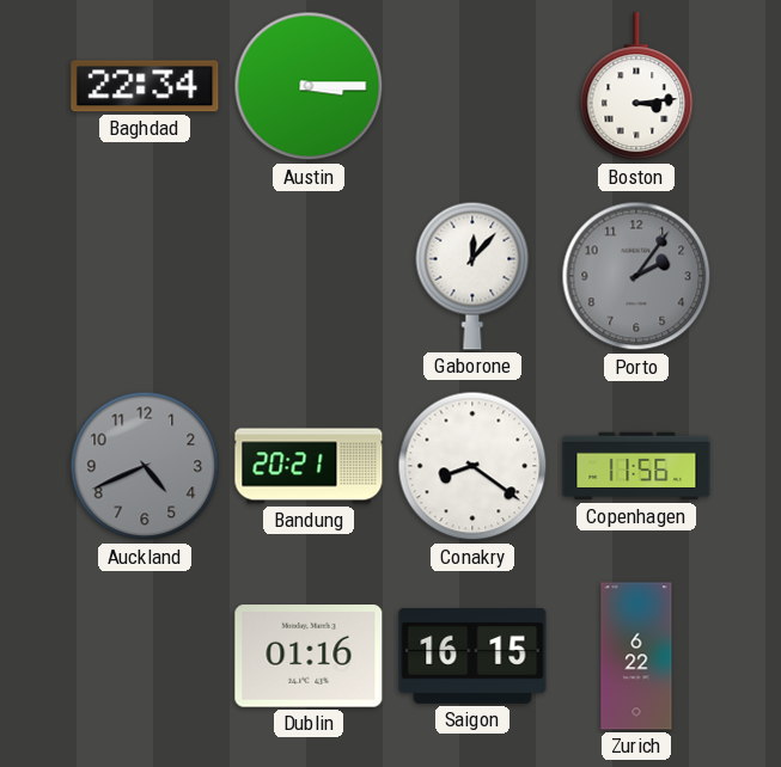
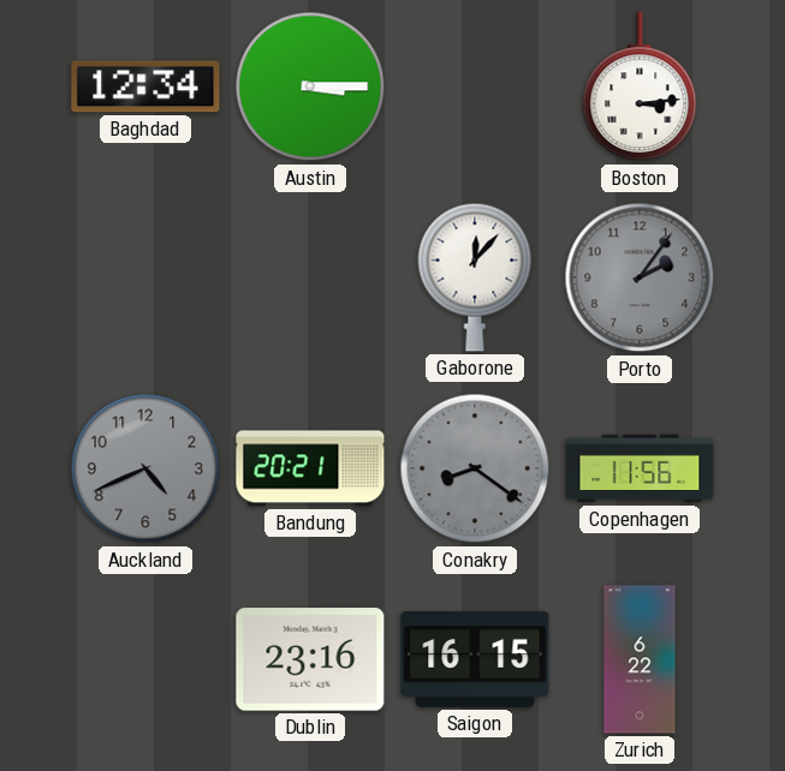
Baghdad: 22:34 -> 12:34
Conakry dial: white -> grey
Dublin: 01:16 -> 23:16
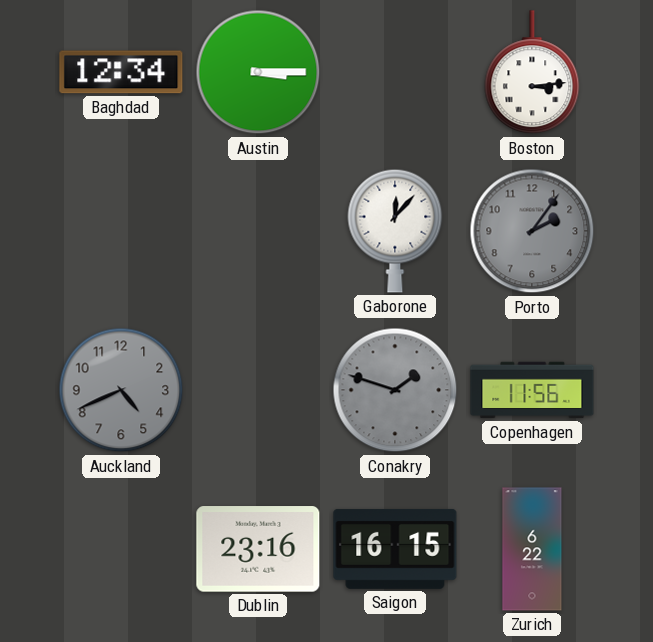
Bandung: 20:21 -> none
Conakry: 8:21 -> 1:48
